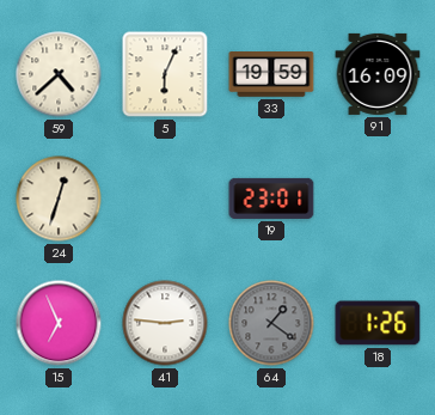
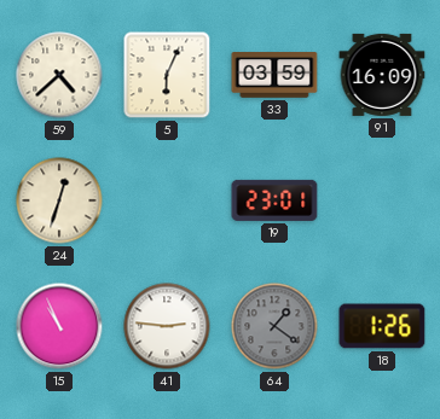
33: 19:59 -> 03:59
15: 6:56 -> 10:56
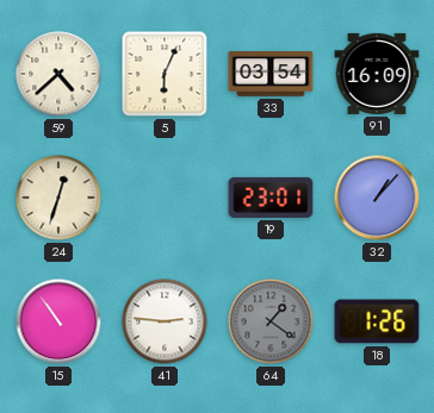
33: 03:59 -> 03:54
32: none -> 1:07
15: 10:56 -> 10:54
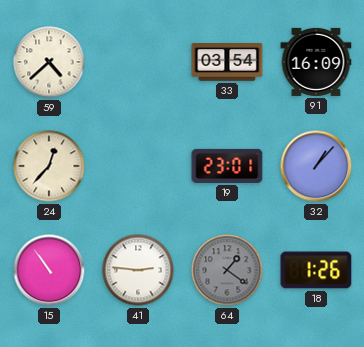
5: 6:04 -> none
24: 12:33 -> 12:37
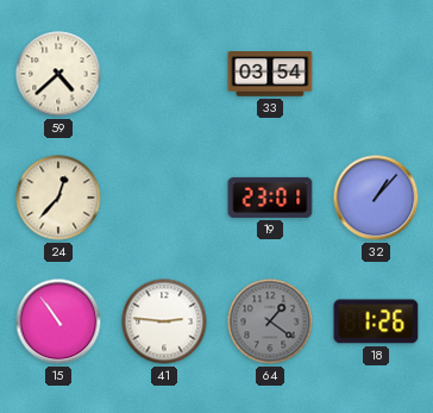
91: 16:09 -> none
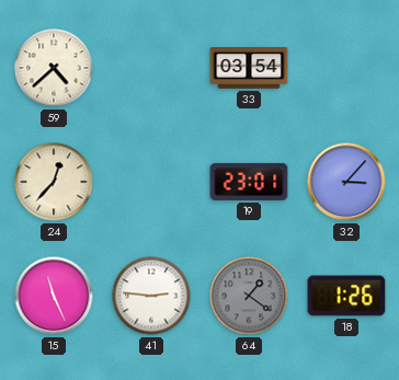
32: 1:07 -> 3:07
15: 10:54 -> 11:26
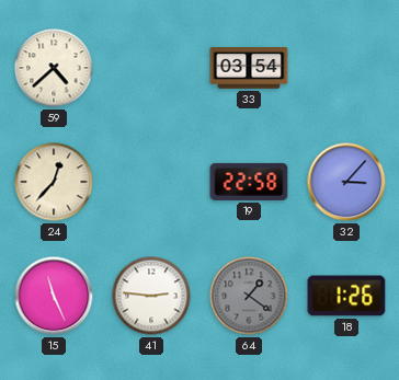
19: 23:01 -> 22:58
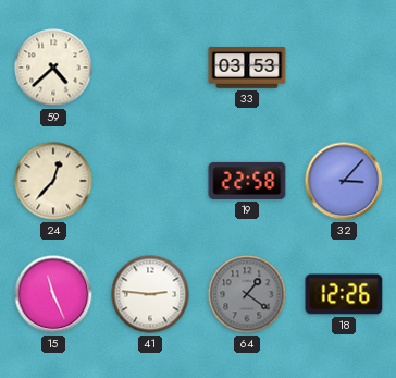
33: 03:54 -> 03:53
18: 1:26 -> 12:26
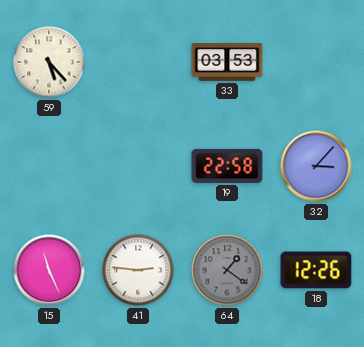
59: 4:38 -> 5:23
24: 12:37 -> none
